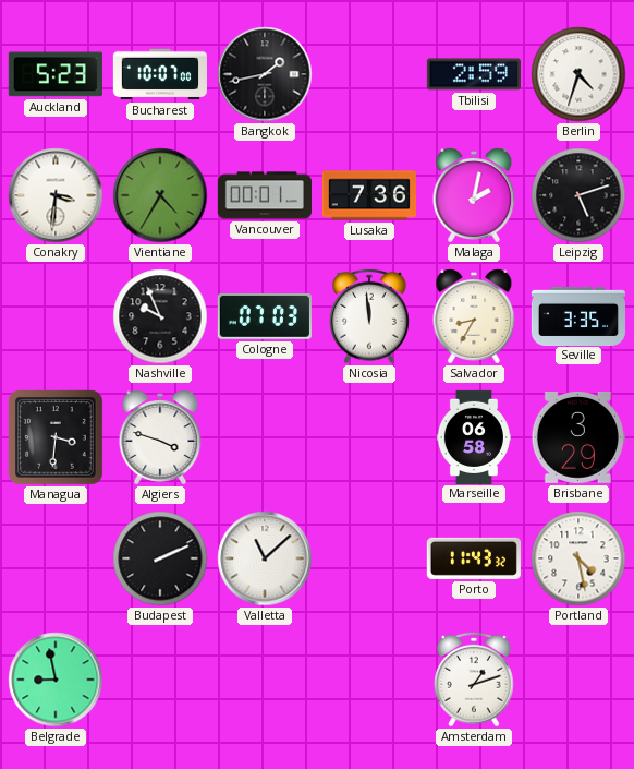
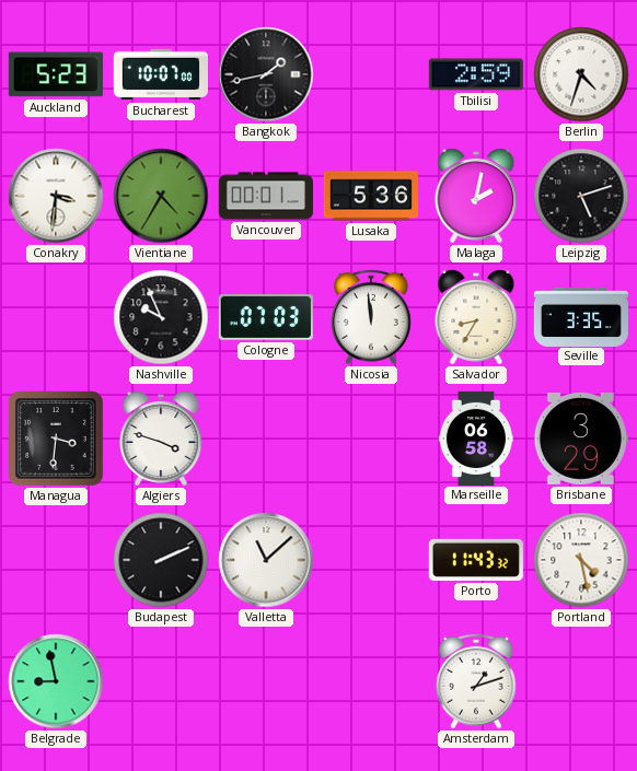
Lusaka: 7:36 -> 5:36
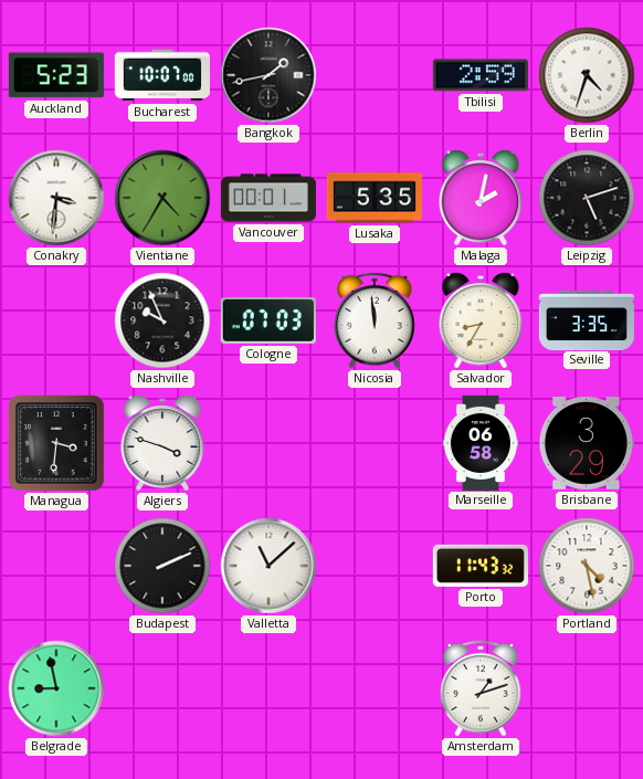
Lusaka: 5:36 -> 5:35
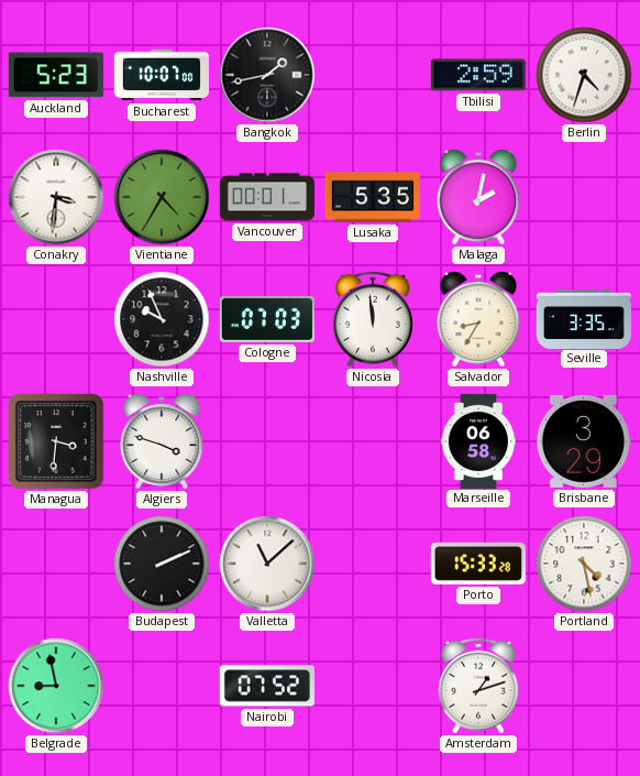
Leipzig: 5:12 -> none
Porto: 11:43 -> 15:33
Nairobi: none -> 07:52
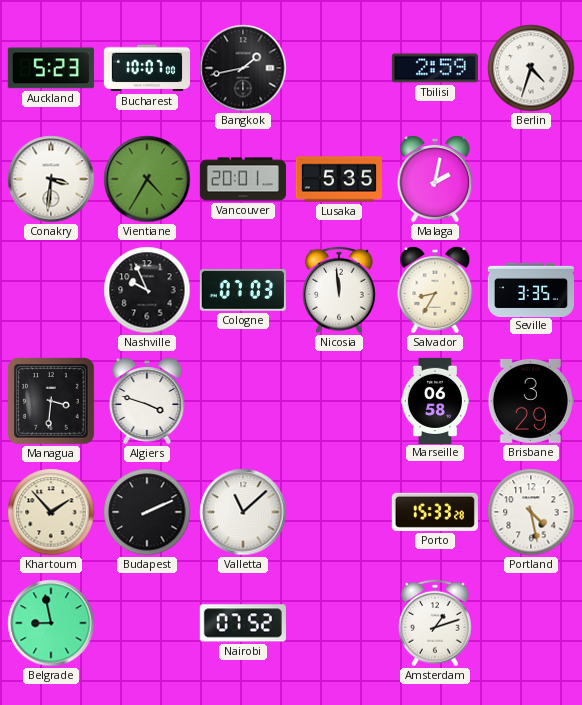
Vancouver: 00:01 -> 20:01
Khartoum: none -> 1:53
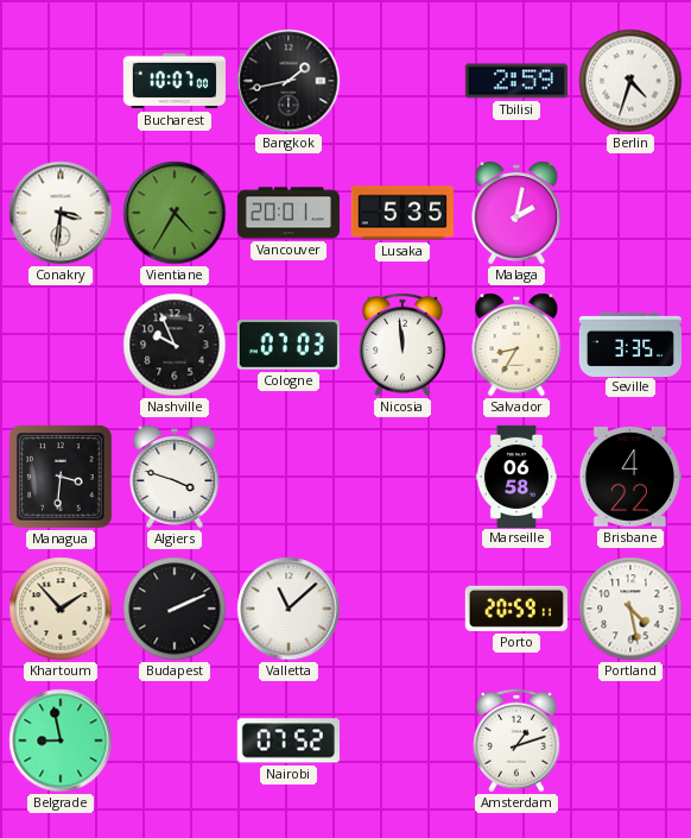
Auckland: 5:23 -> none
Brisbane: 3:29 -> 4:22
Porto: 15:33 -> 20:59
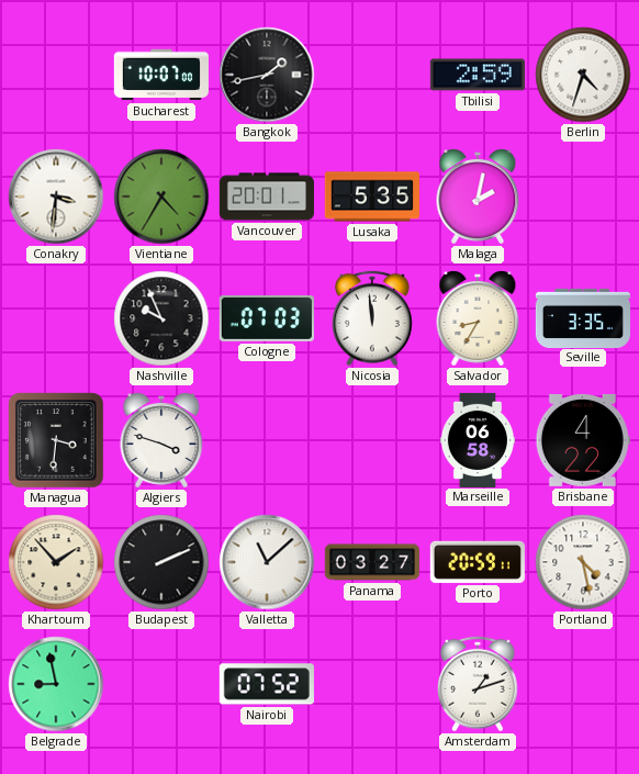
Panama: none -> 03:27
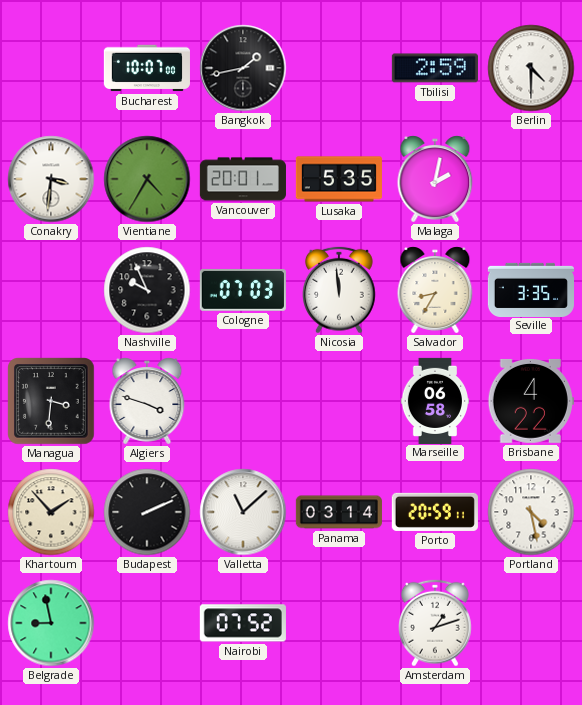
Berlin: 4:33 -> 4:30
Panama: 03:27 -> 03:14
